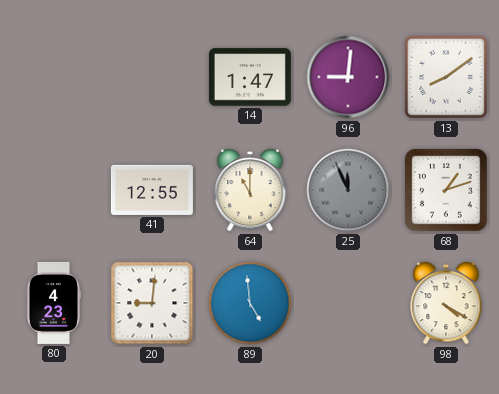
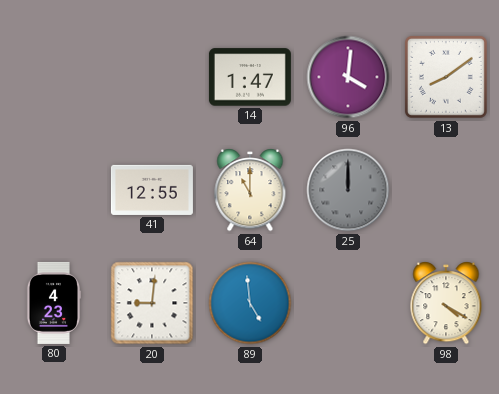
96: 9:01 -> 4:01
25: 11:56 -> 12:00
68: 1:12 -> none
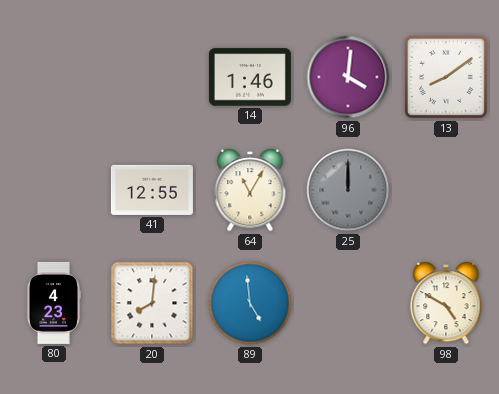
14: 1:47 -> 1:46
64: 11:00 -> 11:05
20: 9:01 -> 8:01
98: 4:20 -> 4:50
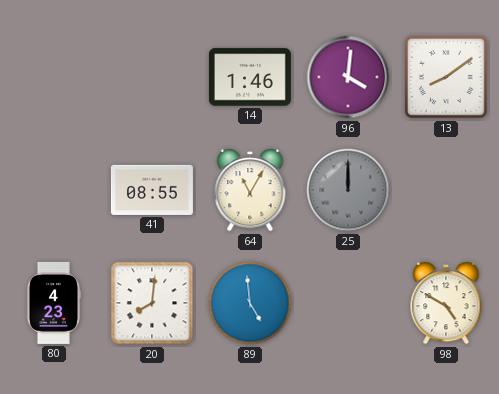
41: 12:55 -> 08:55
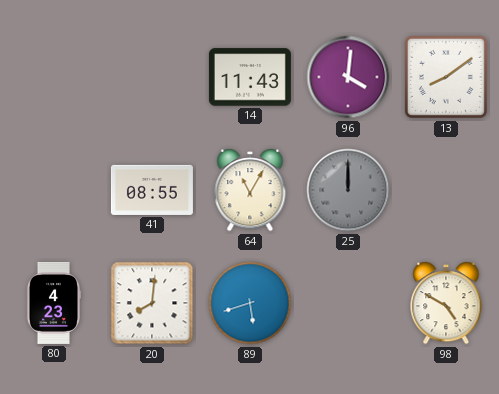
14: 1:46 -> 11:43
89: 4:59 -> 5:42
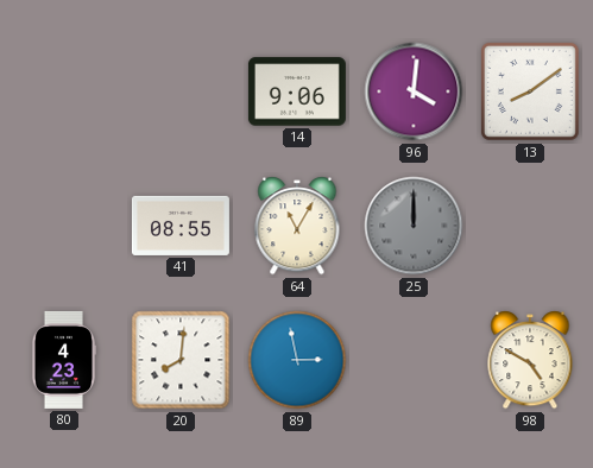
14: 11:43 -> 9:06
89: 5:42 -> 2:58
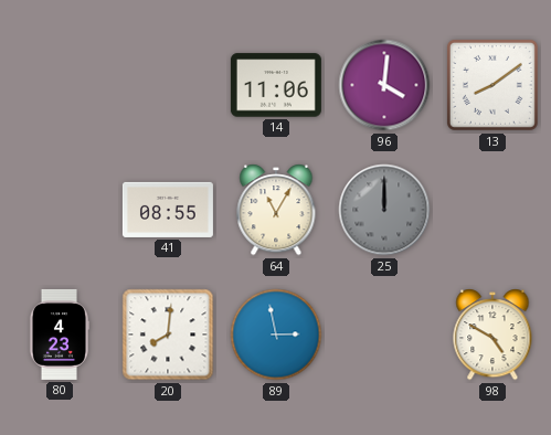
14: 9:06 -> 11:06
